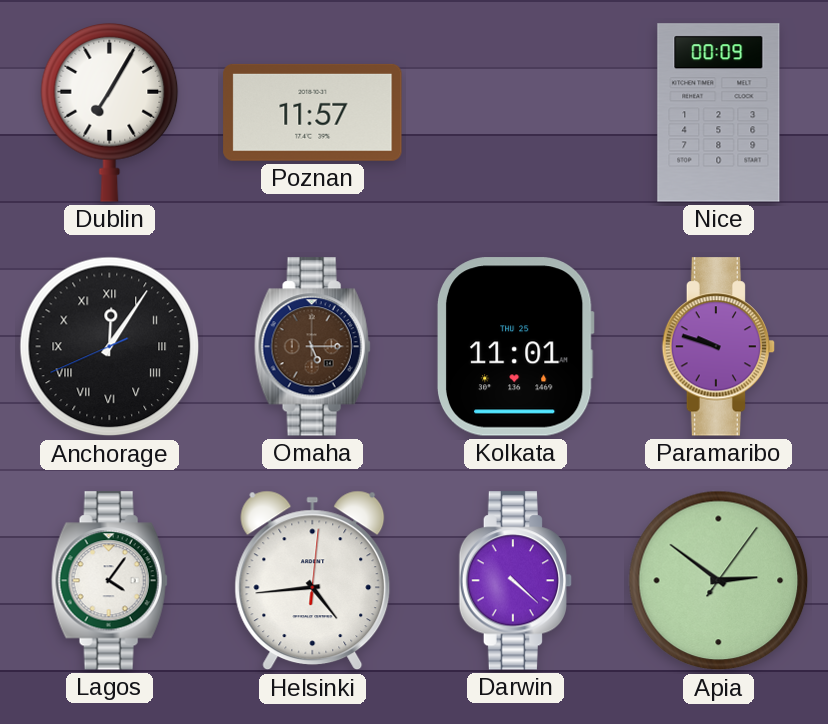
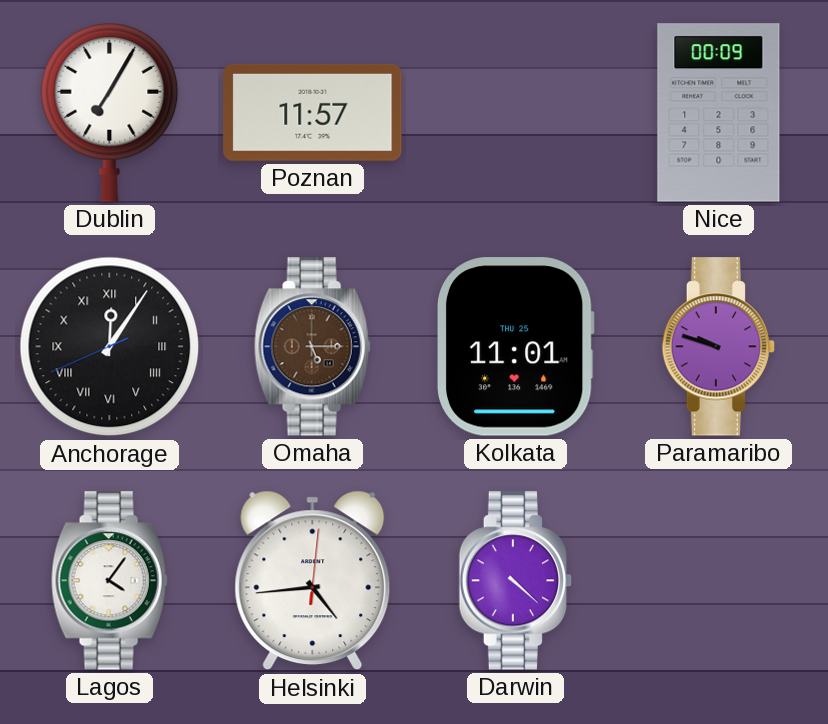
Apia: 2:51 -> none
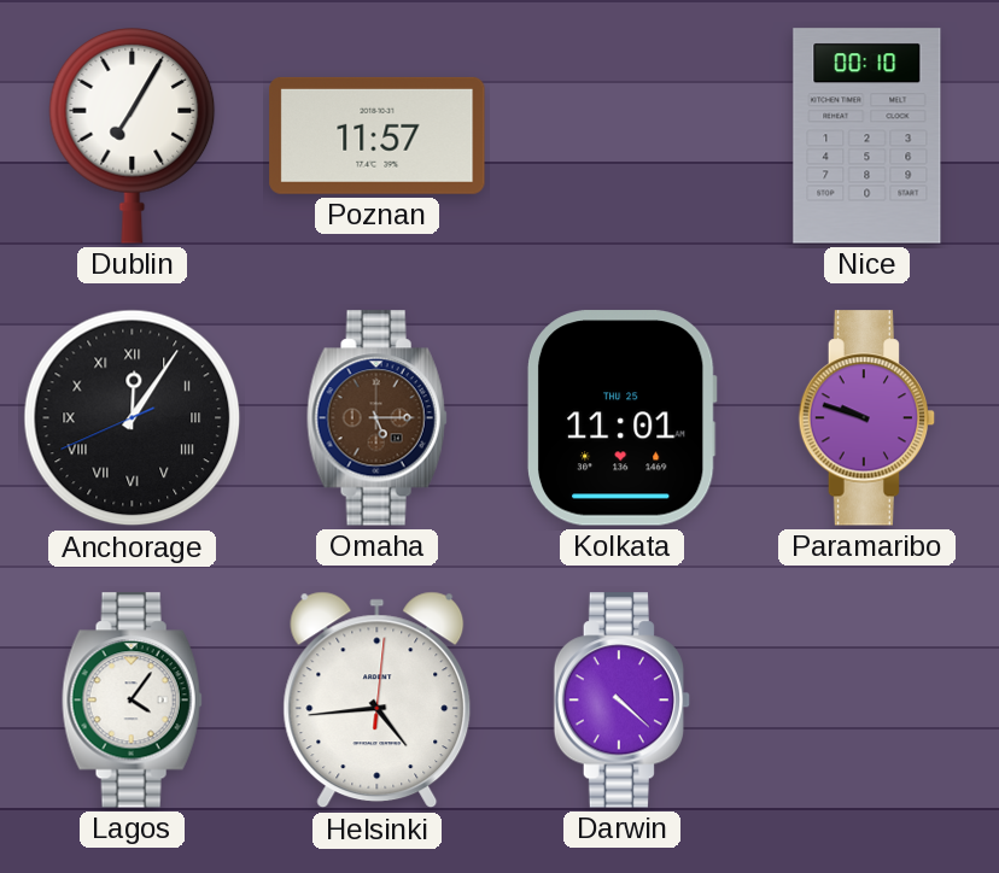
Nice: 00:09 -> 00:10
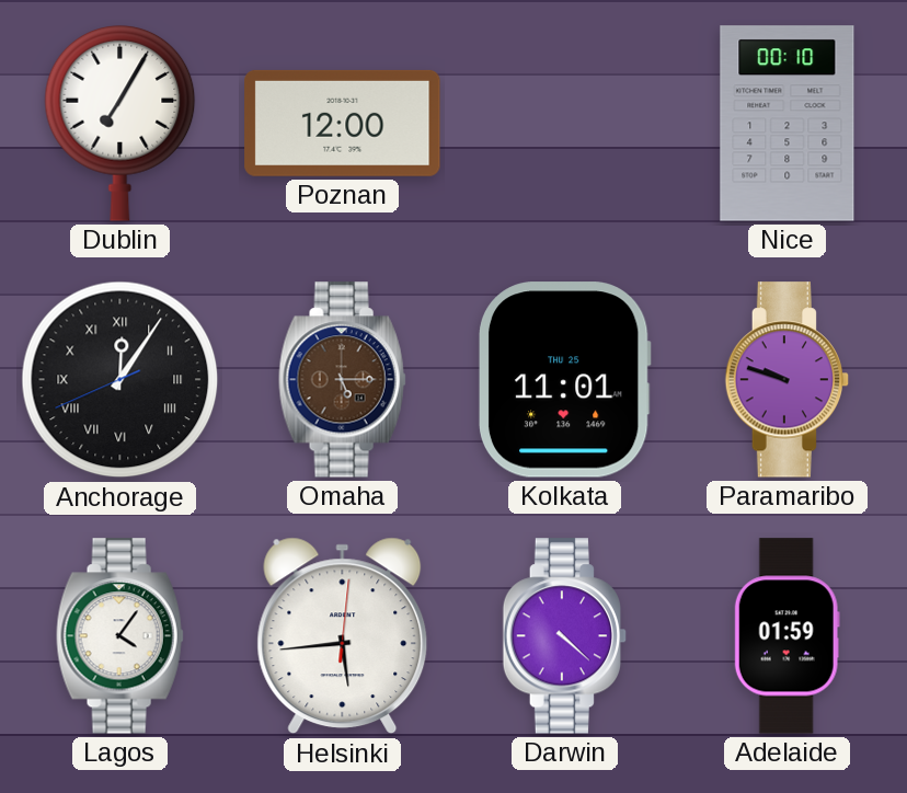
Poznan: 11:57 -> 12:00
Helsinki: 4:44 -> 5:44
Adelaide: none -> 01:59
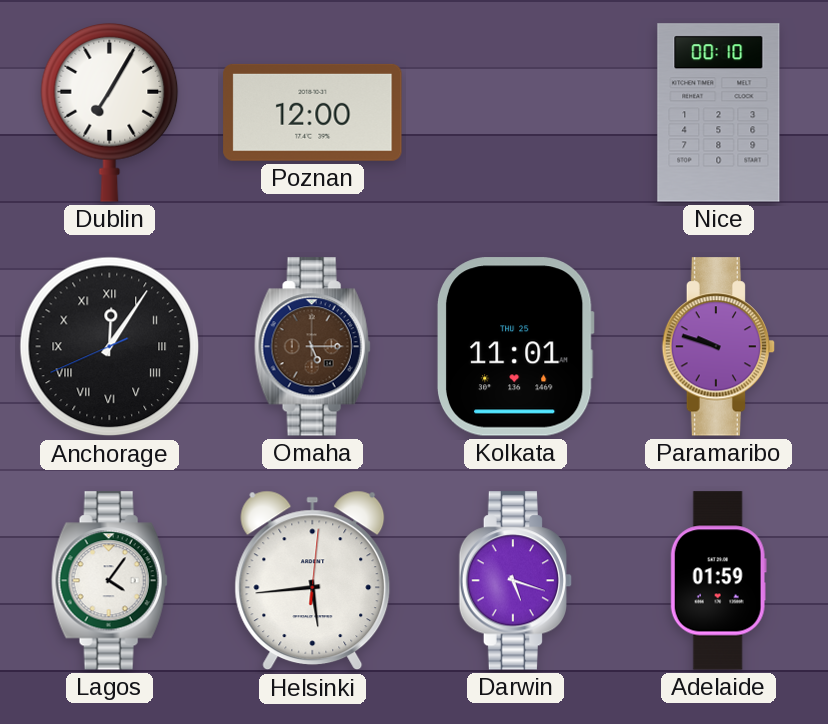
Darwin: 4:22 -> 5:18
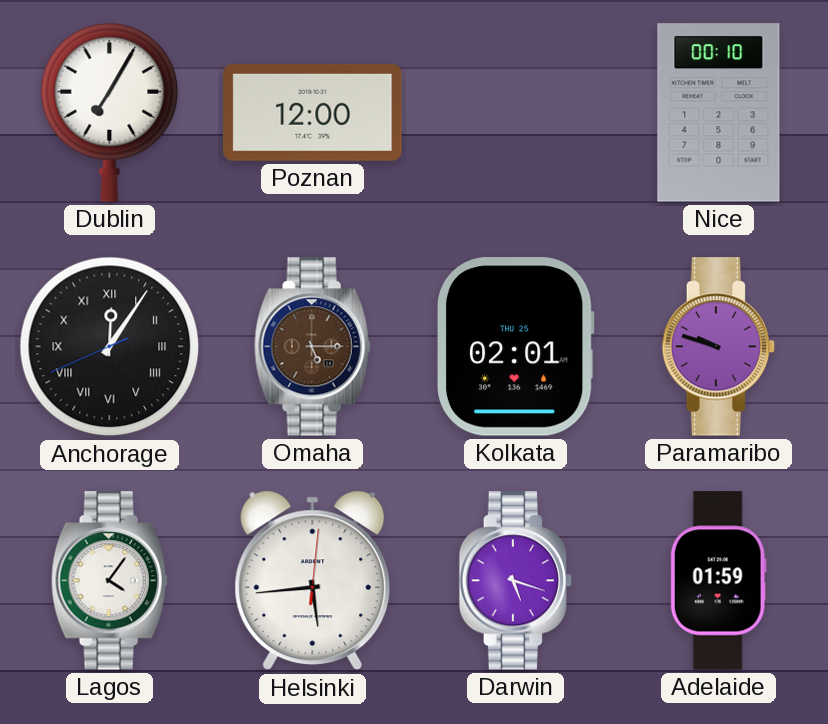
Kolkata: 11:01 -> 02:01
